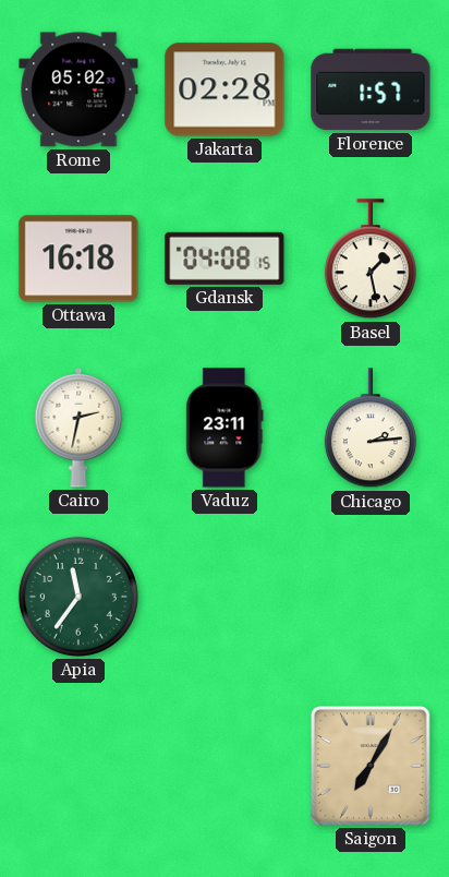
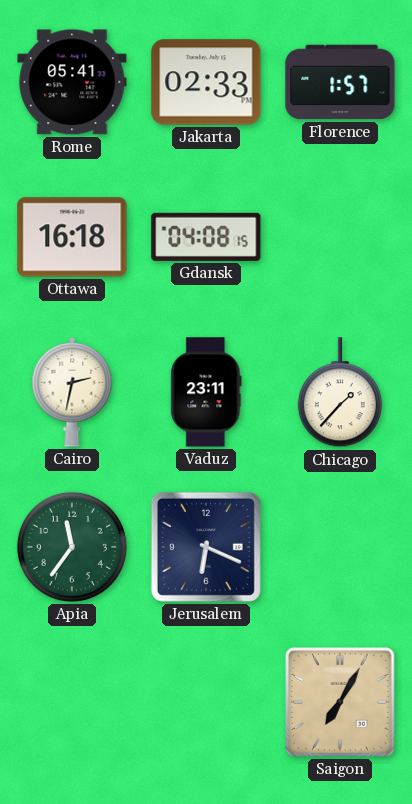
Rome: 05:02 -> 05:41
Jakarta: 02:28 -> 02:33
Basel: 1:28 -> none
Chicago: 2:14 -> 1:37
Jerusalem: none -> 6:19
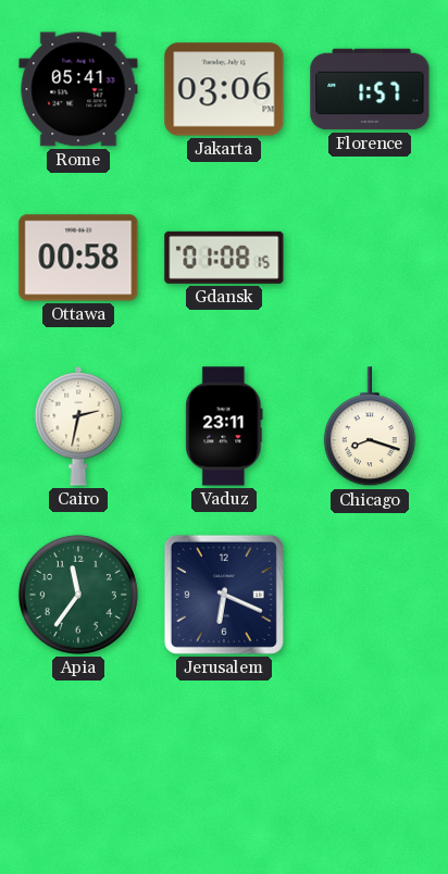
Jakarta: 02:33 -> 03:06
Ottawa: 16:18 -> 00:58
Gdansk: 04:08 -> 01:08
Chicago: 1:37 -> 8:18
Saigon: 7:05 -> none
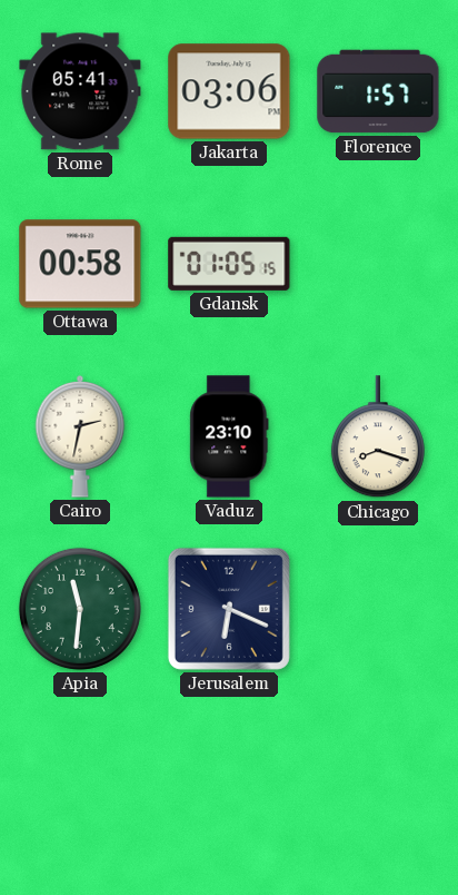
Gdansk: 01:08 -> 01:05
Vaduz: 23:11 -> 23:10
Apia: 11:36 -> 11:31
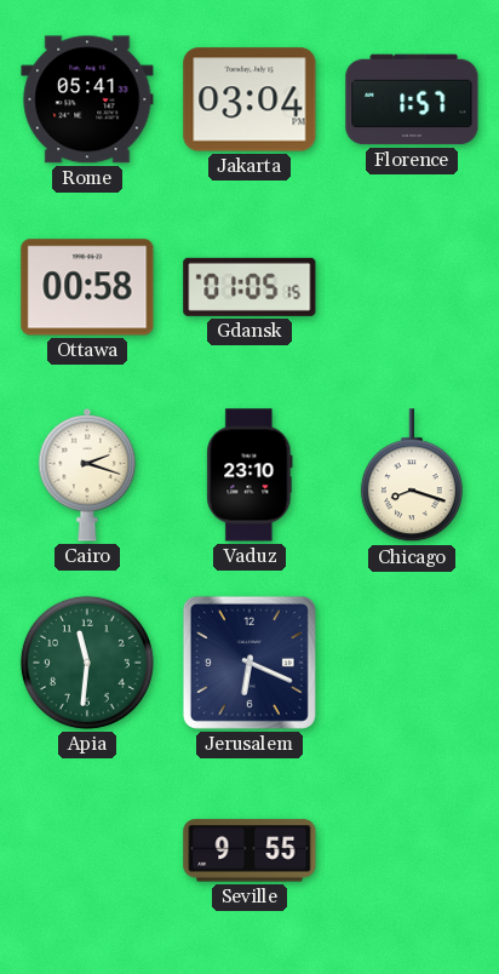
Jakarta: 03:06 -> 03:04
Cairo: 2:32 -> 2:18
Seville: none -> 9:55
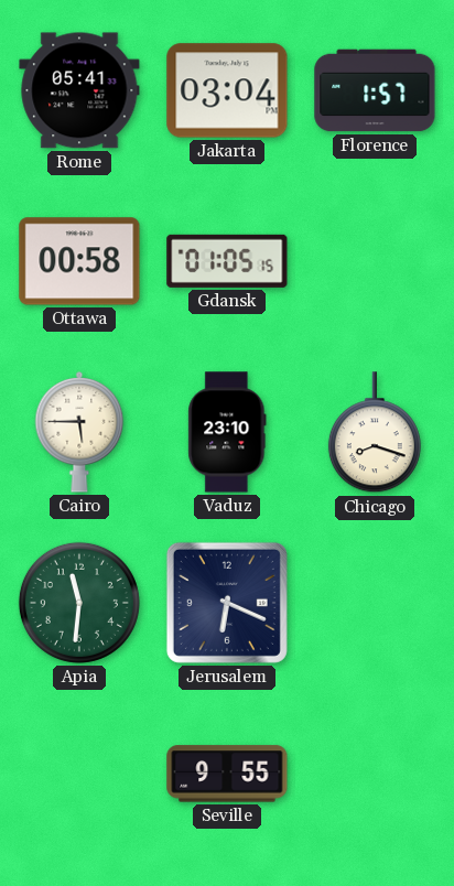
Cairo: 2:18 -> 5:45
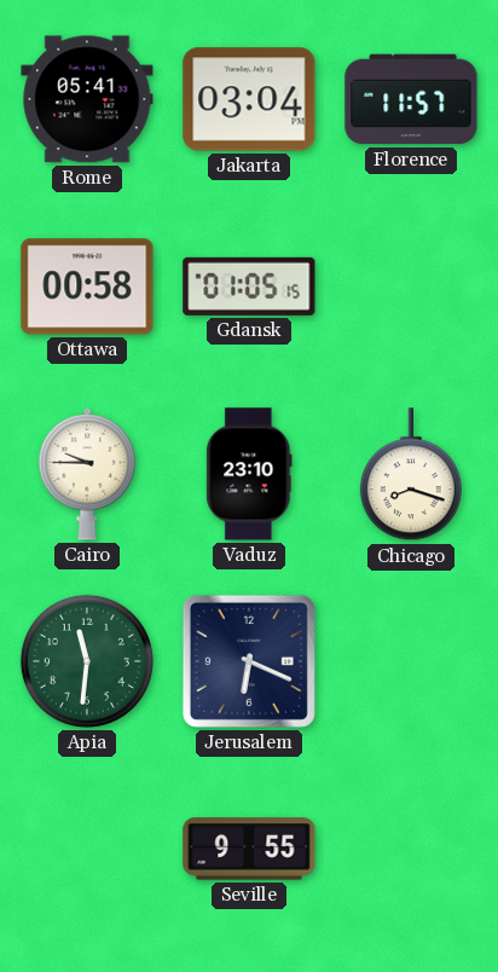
Florence: 1:57 -> 11:57
Cairo: 5:45 -> 9:45
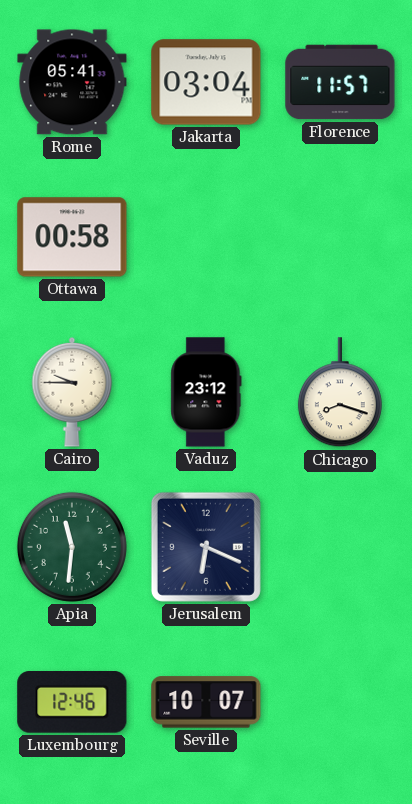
Gdansk: 01:05 -> none
Vaduz: 23:10 -> 23:12
Luxembourg: none -> 12:46
Seville: 9:55 -> 10:07
